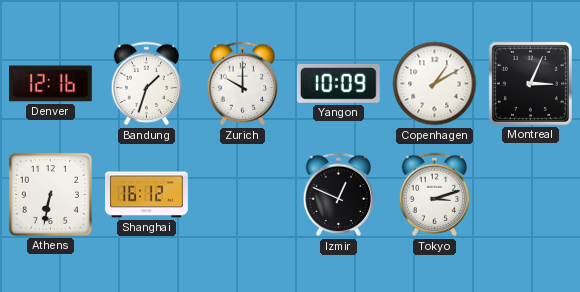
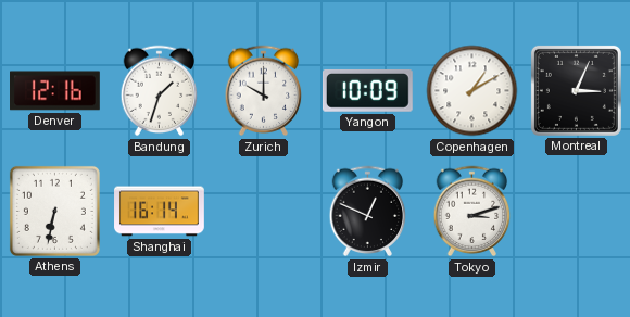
Shanghai: 16:12 -> 16:14
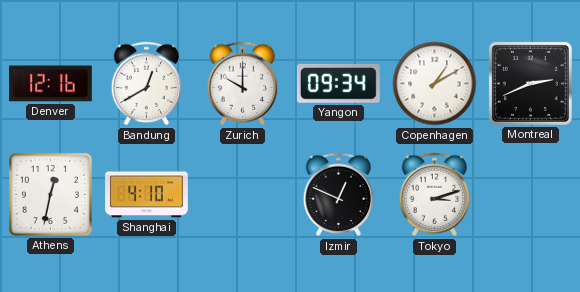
Bandung: 1:33 -> 12:40
Yangon: 10:09 -> 09:34
Montreal: 3:04 -> 2:41
Athens: 6:32 -> 12:32
Shanghai: 16:14 -> 4:10
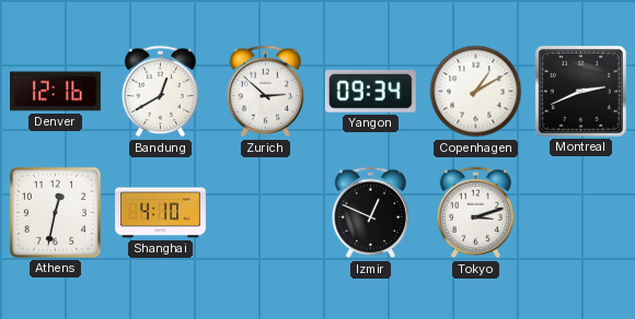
Zurich: 10:00 -> 2:52
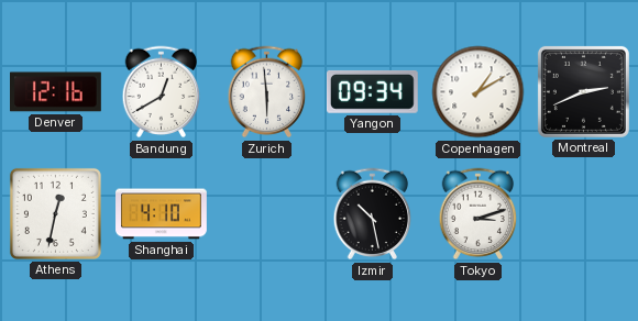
Zurich: 2:52 -> 5:59
Izmir: 12:49 -> 10:28
